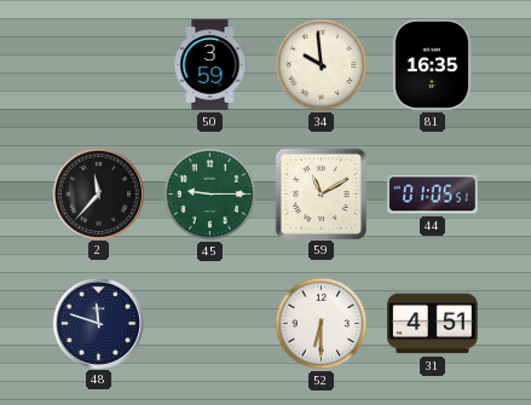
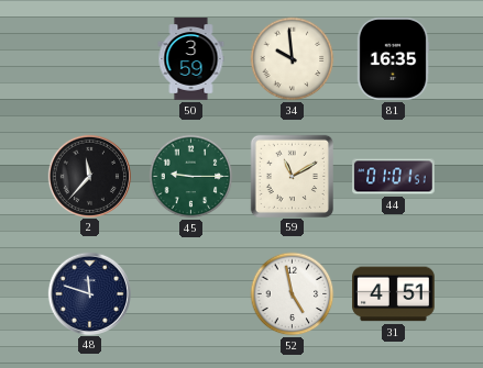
44: 01:05 -> 01:01
52: 6:30 -> 4:58
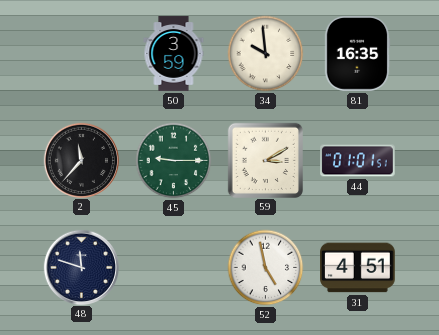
59: 11:10 -> 3:10
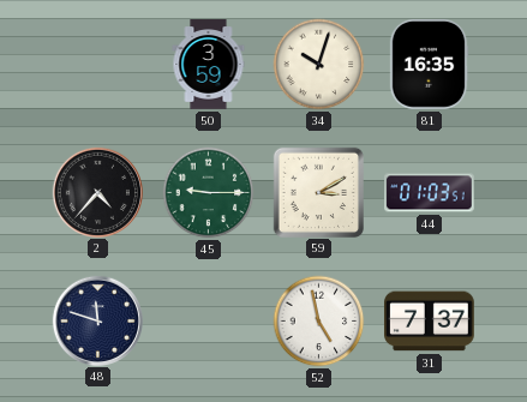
34: 9:59 -> 10:03
2: 11:37 -> 4:37
44: 01:01 -> 01:03
31: 4:51 -> 7:37
